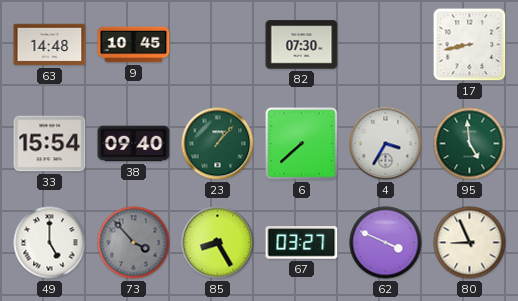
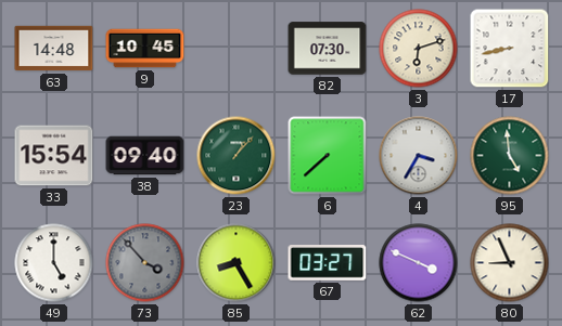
3: none -> 6:12
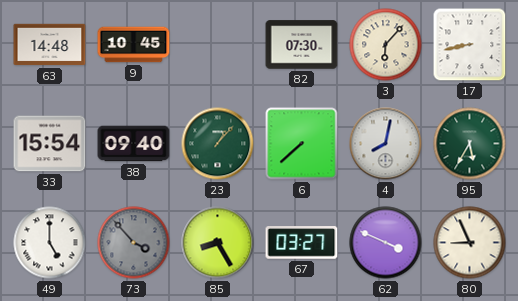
3: 6:12 -> 6:07
4: 3:35 -> 8:02
95: 4:59 -> 5:35
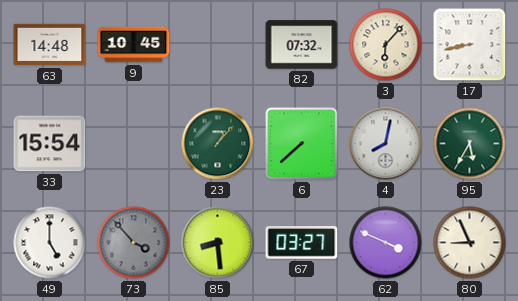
82: 07:30 -> 07:32
38: 09:40 -> none
85: 8:25 -> 8:29
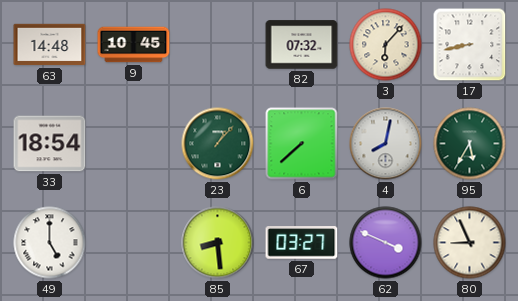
33: 15:54 -> 18:54
73: 3:53 -> none
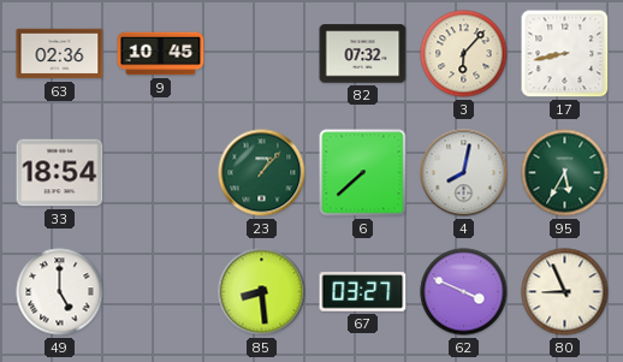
63: 14:48 -> 02:36
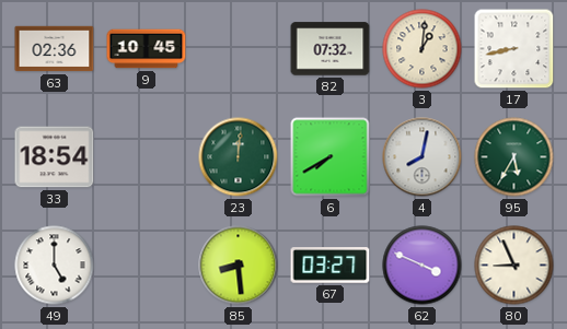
3: 6:07 -> 1:01
23: 1:07 -> 12:01
6: 7:38 -> 7:40
